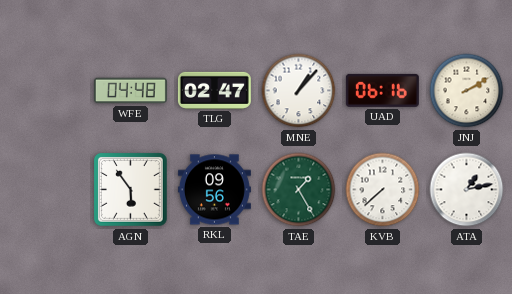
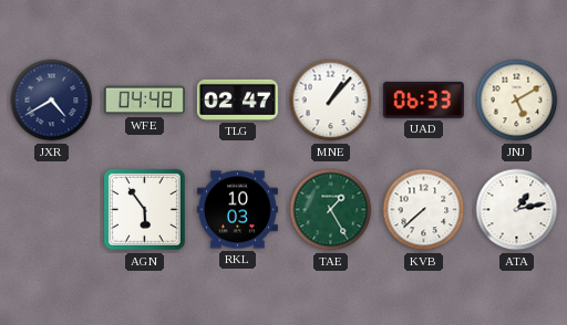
JXR: none -> 4:40
UAD: 06:16 -> 06:33
JNJ: 2:10 -> 5:10
RKL: 09:56 -> 10:03
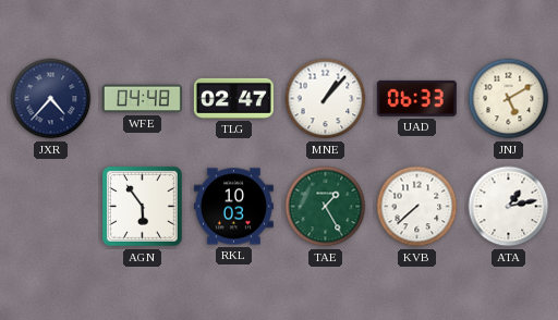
JXR: 4:40 -> 4:37
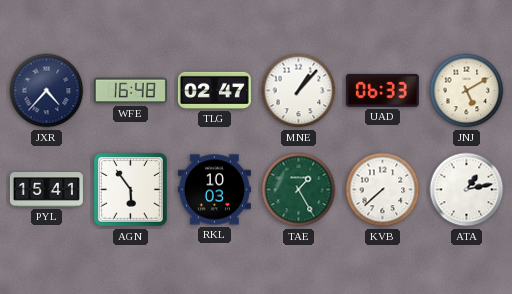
WFE: 04:48 -> 16:48
PYL: none -> 15:41
